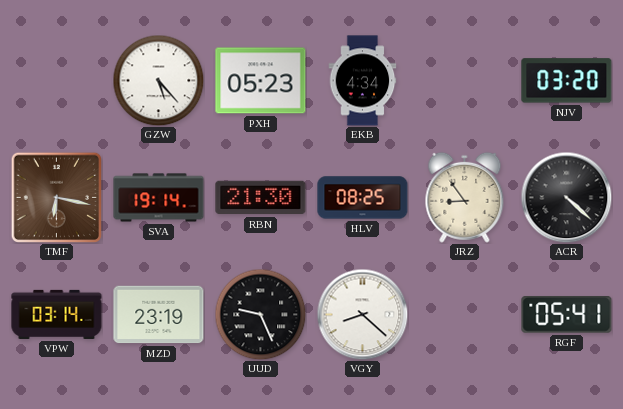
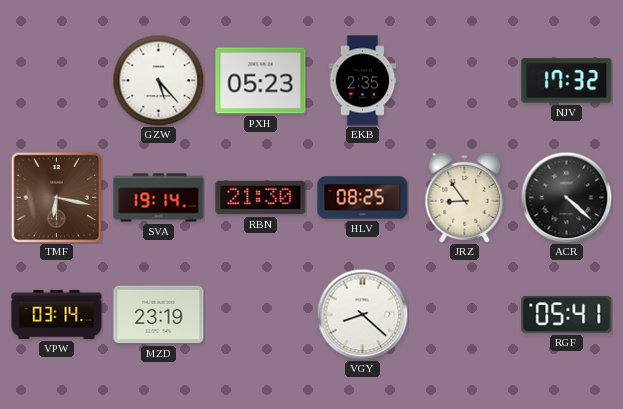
EKB: 4:34 -> 2:35
NJV: 03:20 -> 17:32
UUD: 9:26 -> none
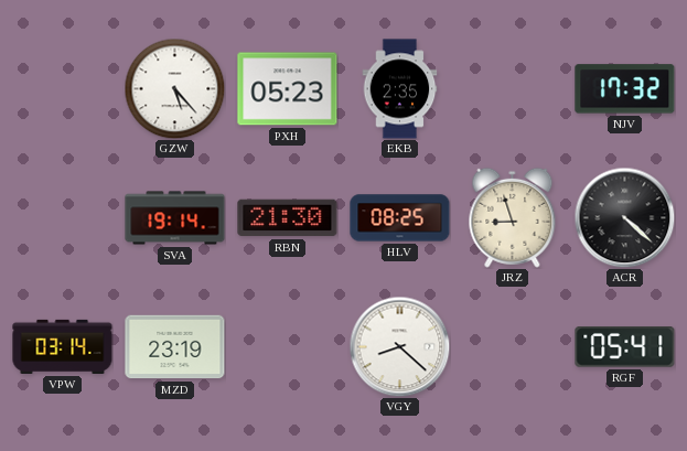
TMF: 6:17 -> none
JRZ: 8:54 -> 8:57
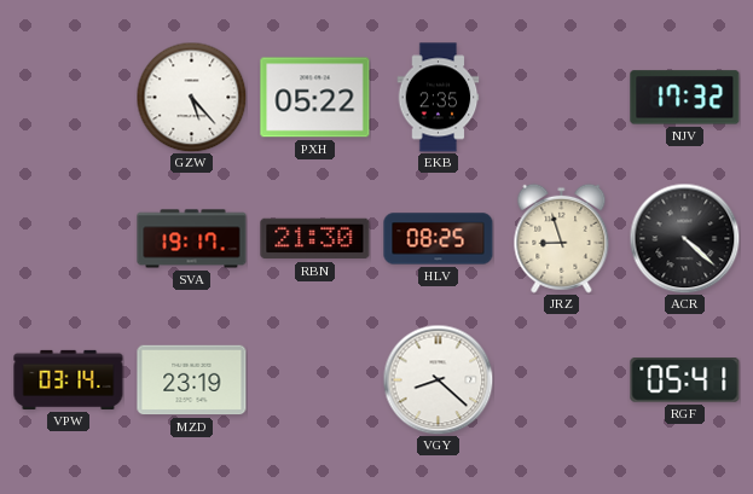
PXH: 05:23 -> 05:22
SVA: 19:14 -> 19:17
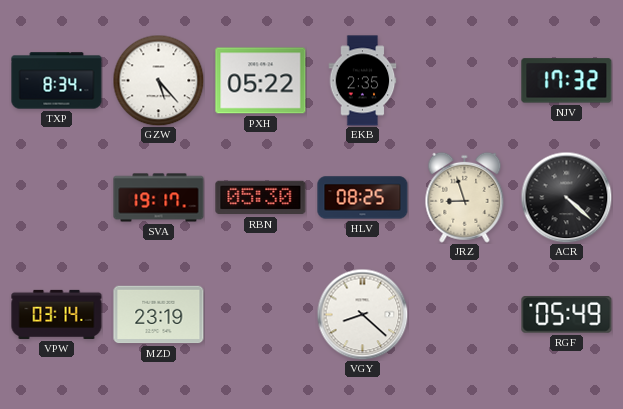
TXP: none -> 8:34
RBN: 21:30 -> 05:30
RGF: 05:41 -> 05:49
